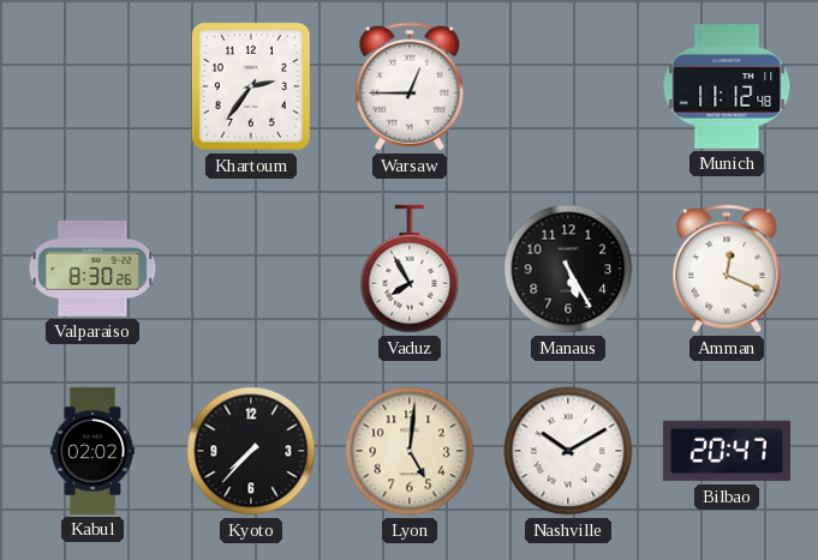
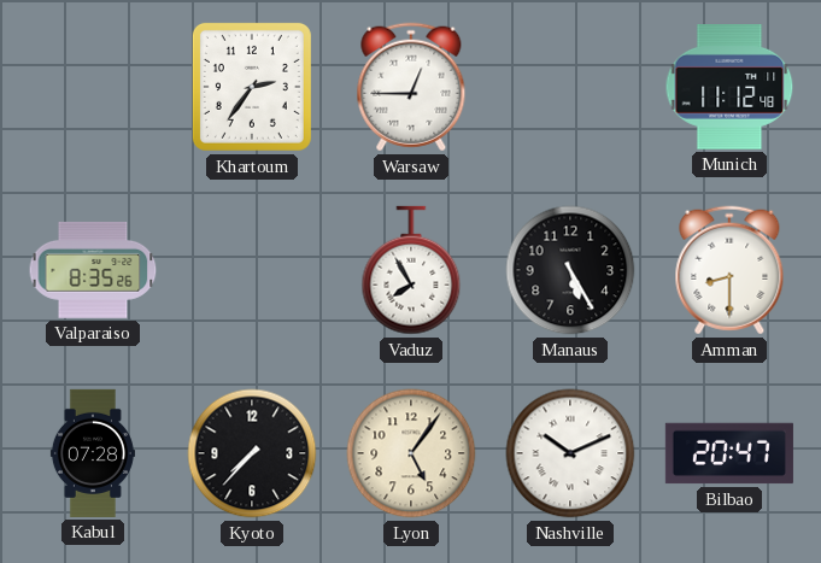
Valparaiso: 8:30 -> 8:35
Amman: 12:19 -> 8:30
Kabul: 02:02 -> 07:28
Lyon: 5:01 -> 5:06
Nashville: 10:10 -> 10:11
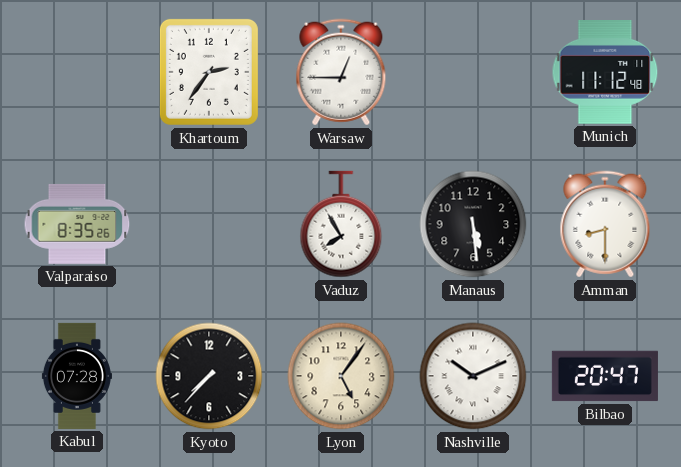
Manaus: 5:25 -> 5:29
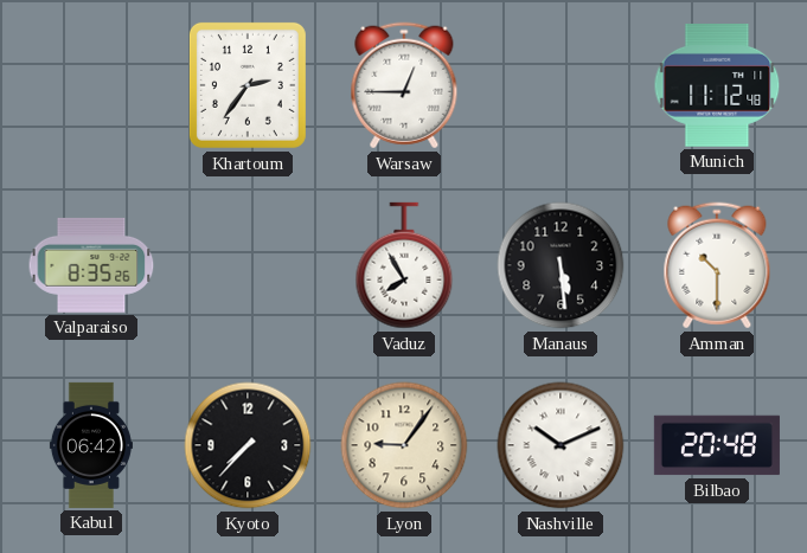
Amman: 8:30 -> 10:30
Kabul: 07:28 -> 06:42
Lyon: 5:06 -> 9:06
Bilbao: 20:47 -> 20:48
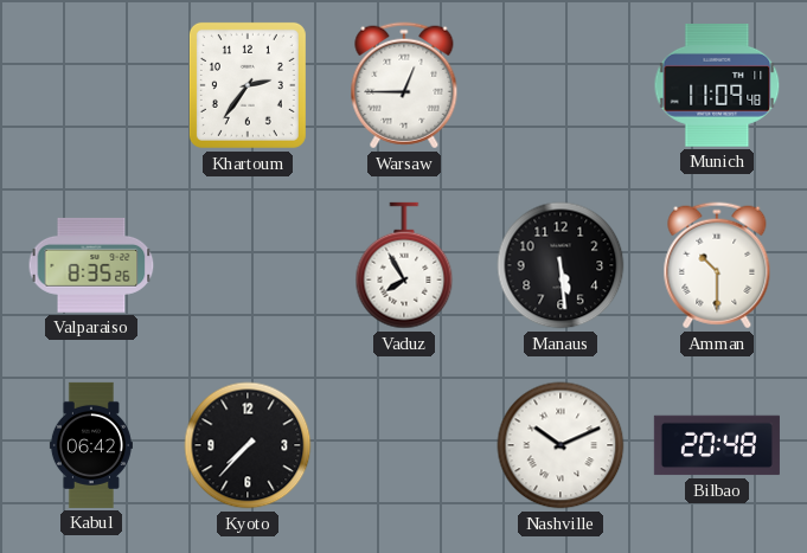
Munich: 11:12 -> 11:09
Lyon: 9:06 -> none
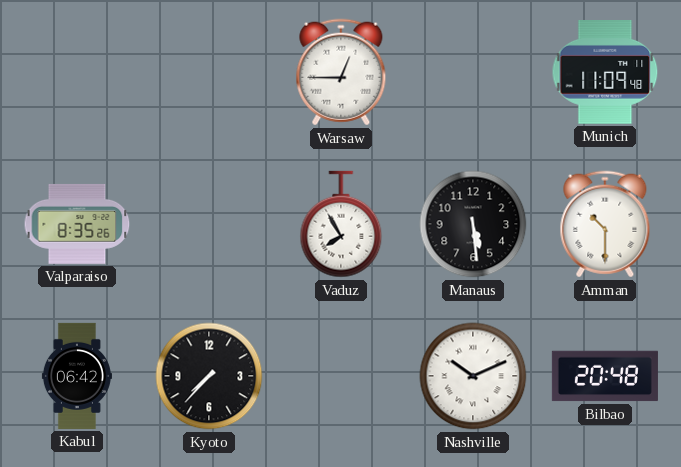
Khartoum: 2:36 -> none
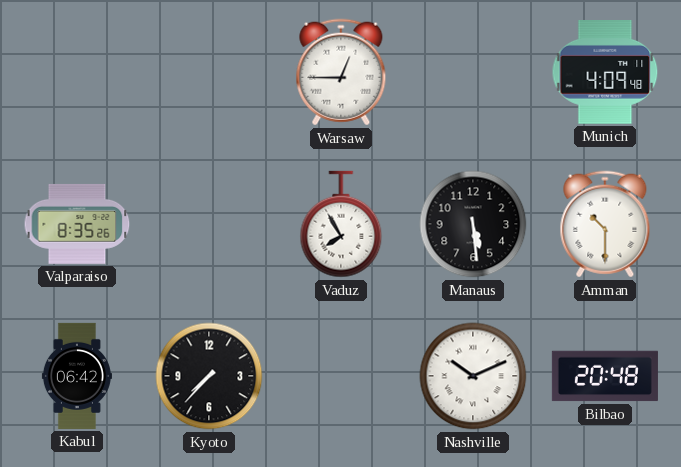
Munich: 11:09 -> 4:09
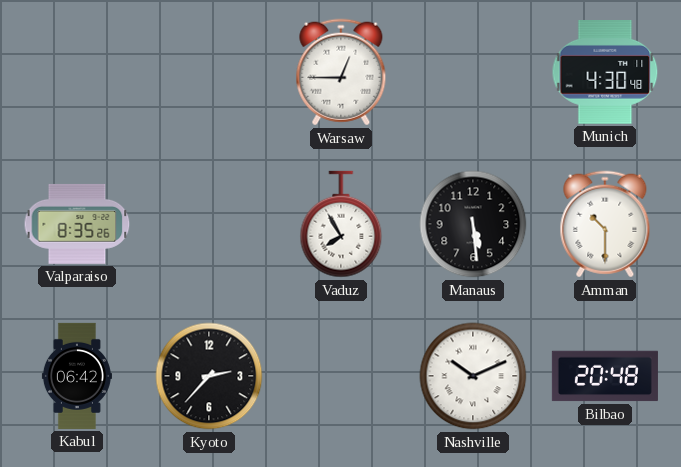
Munich: 4:09 -> 4:30
Kyoto: 7:37 -> 2:37
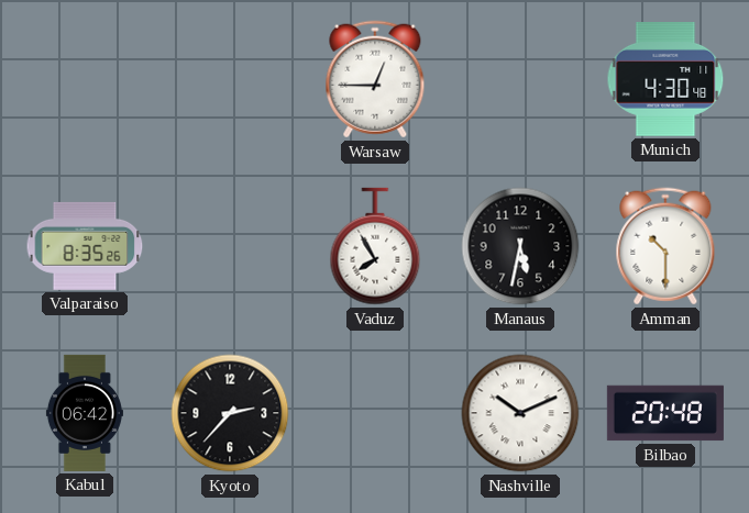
Manaus: 5:29 -> 5:32
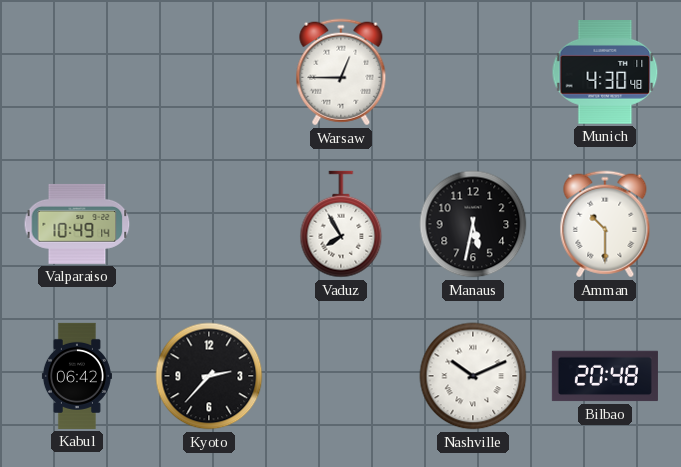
Valparaiso: 8:35 -> 10:49
